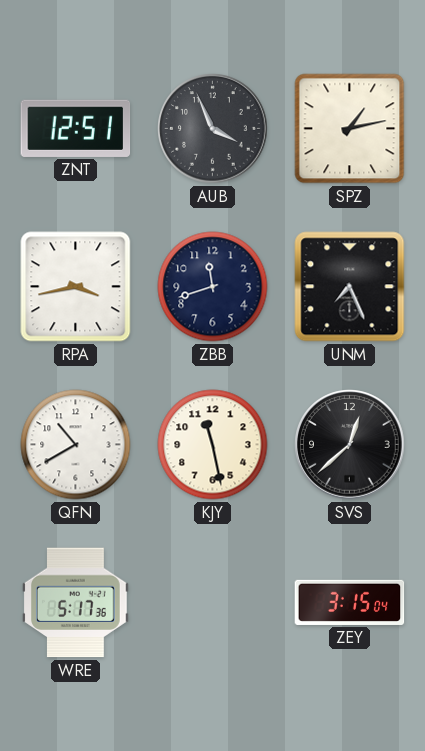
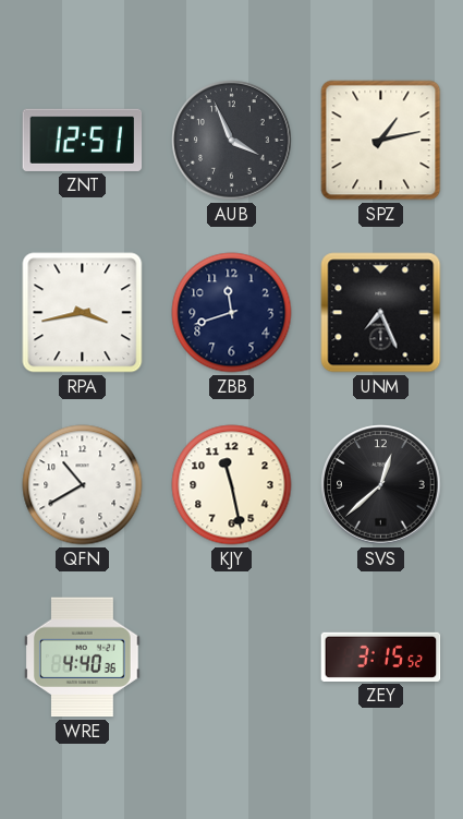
WRE: 5:17 -> 4:40
ZEY: 3:15:04 -> 3:15:52
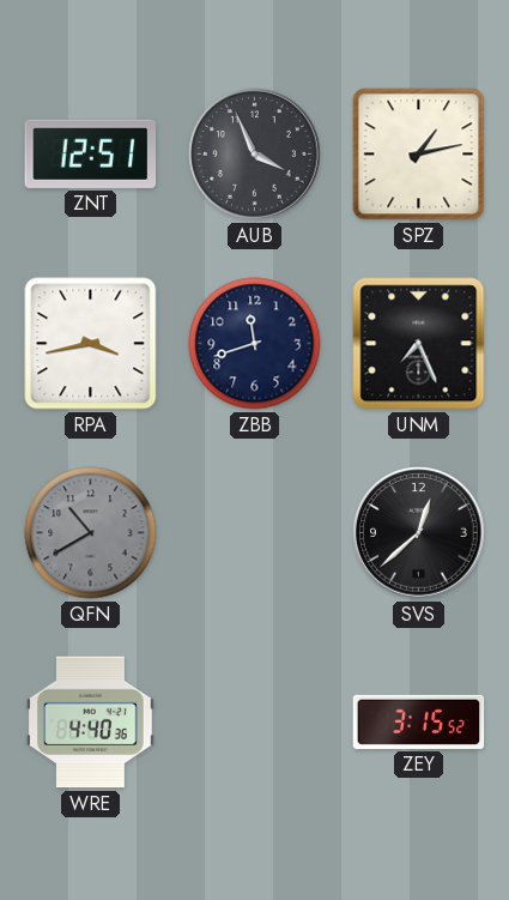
QFN dial: white -> grey
KJY: 11:28 -> none
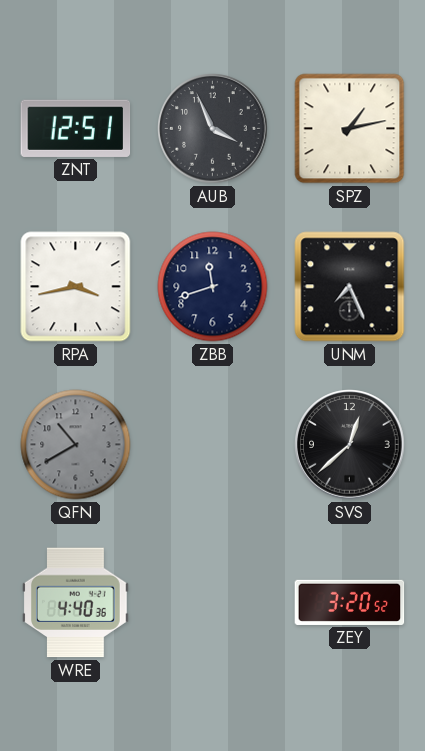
ZEY: 3:15 -> 3:20
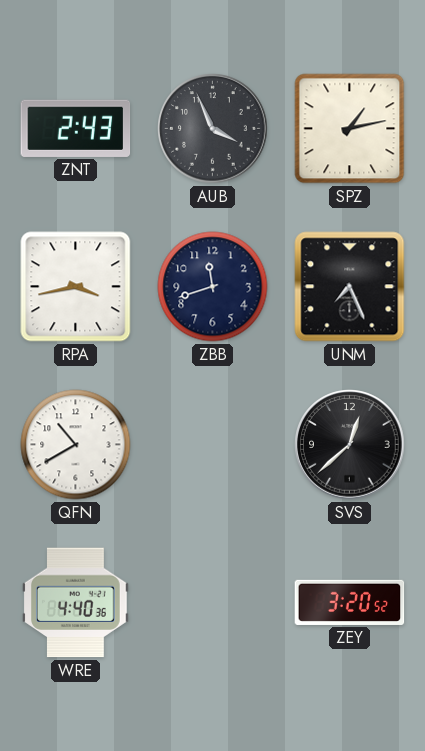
ZNT: 12:51 -> 2:43
QFN dial: grey -> white
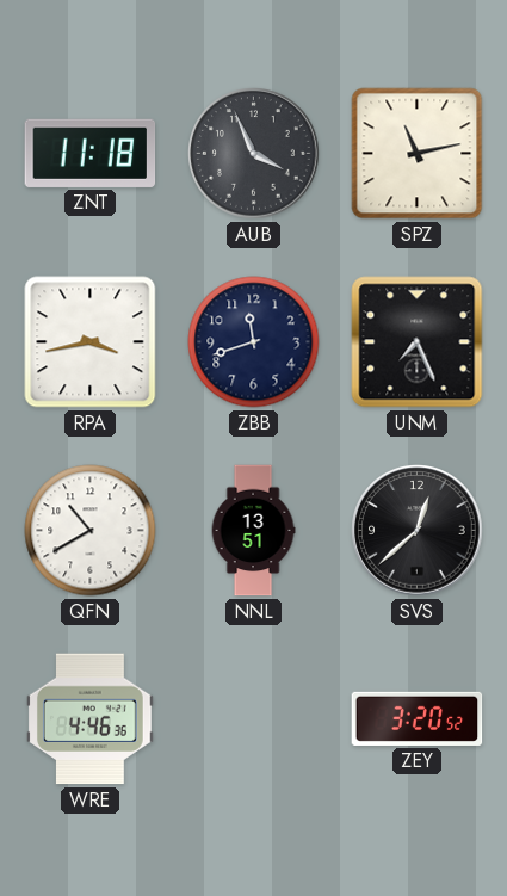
ZNT: 2:43 -> 11:18
SPZ: 1:13 -> 11:13
NNL: none -> 13:51
WRE: 4:40 -> 4:46
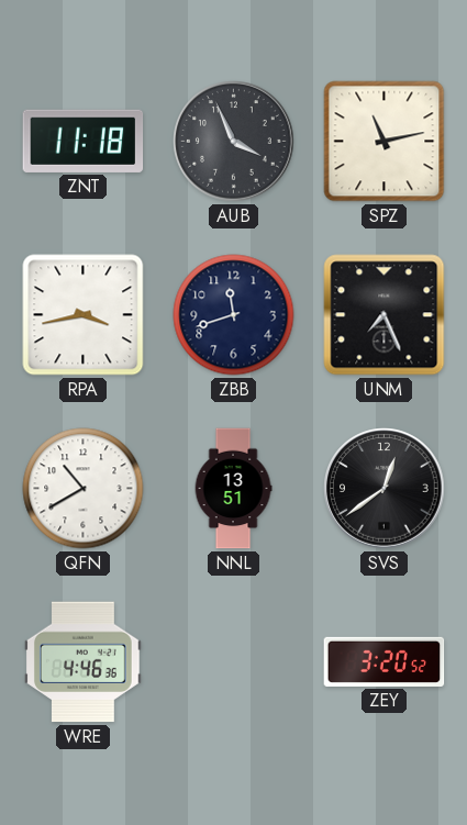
SVS: 12:38 -> 12:39
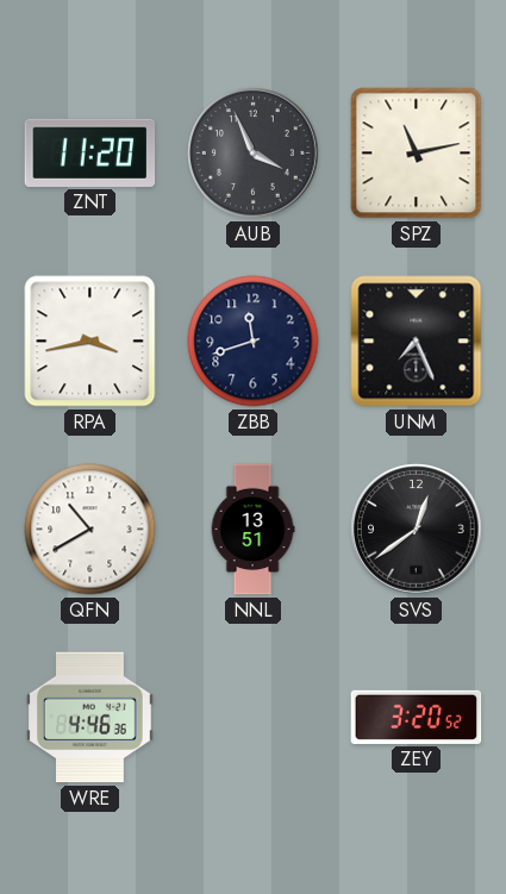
ZNT: 11:18 -> 11:20
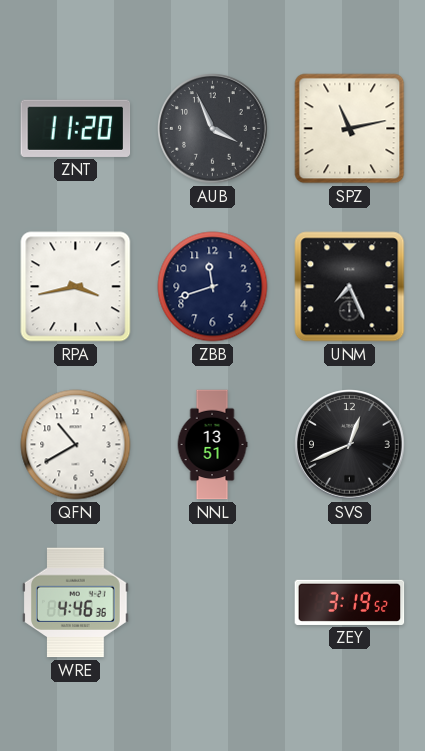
SVS: 12:39 -> 12:41
ZEY: 3:20 -> 3:19
